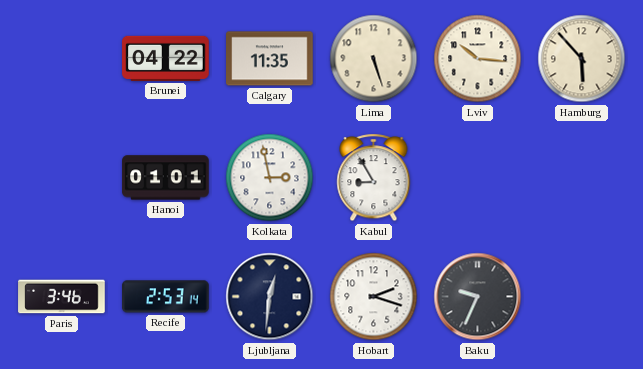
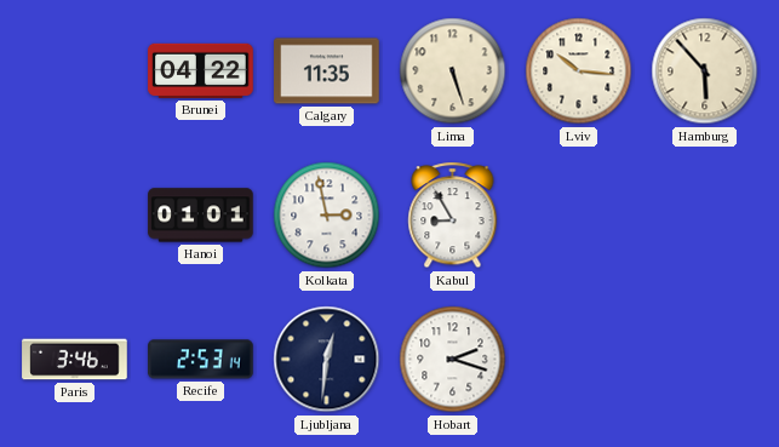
Baku: 9:34 -> none
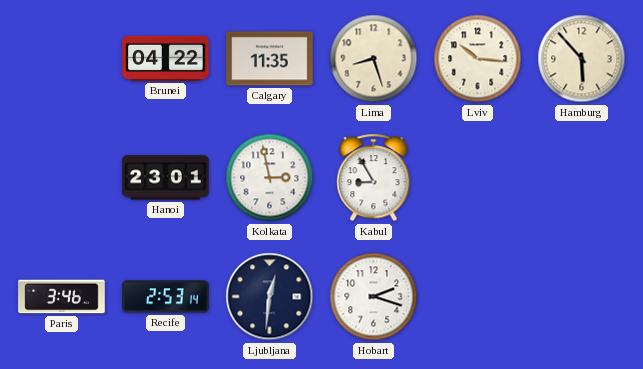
Lima: 5:27 -> 8:27
Hanoi: 01:01 -> 23:01
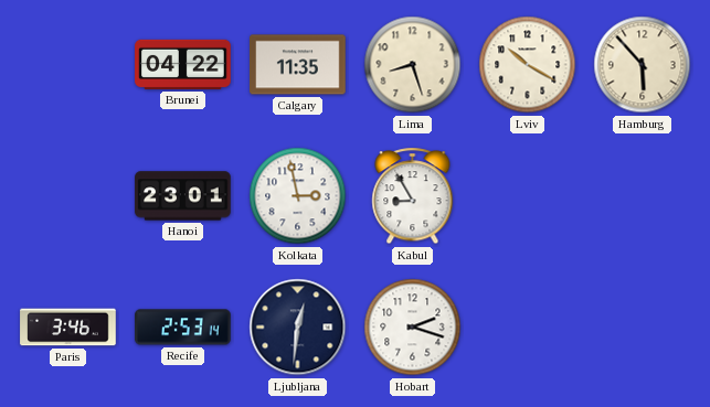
Lviv: 10:16 -> 10:20
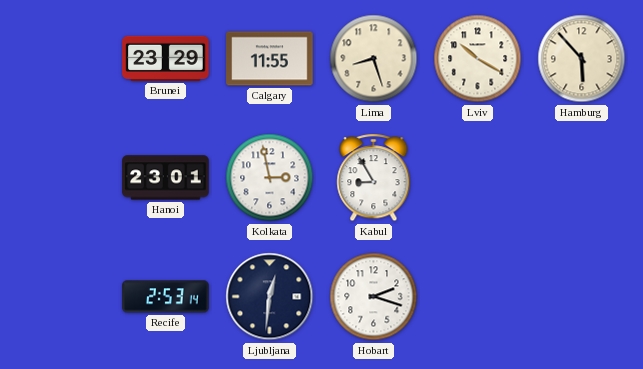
Brunei: 04:22 -> 23:29
Calgary: 11:35 -> 11:55
Paris: 3:46 -> none
